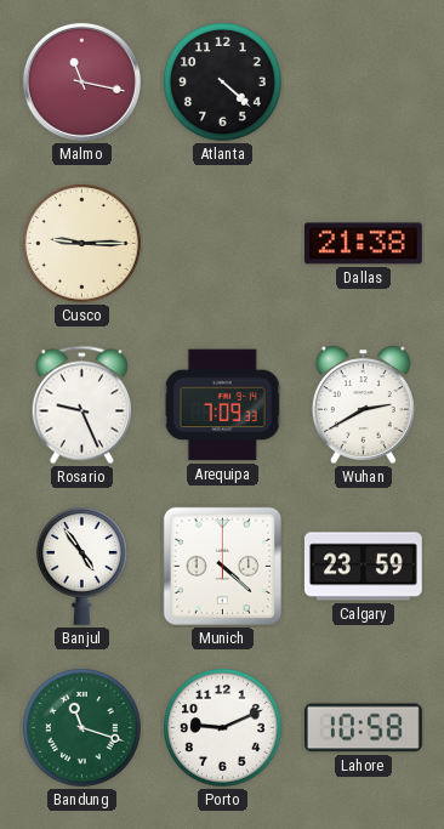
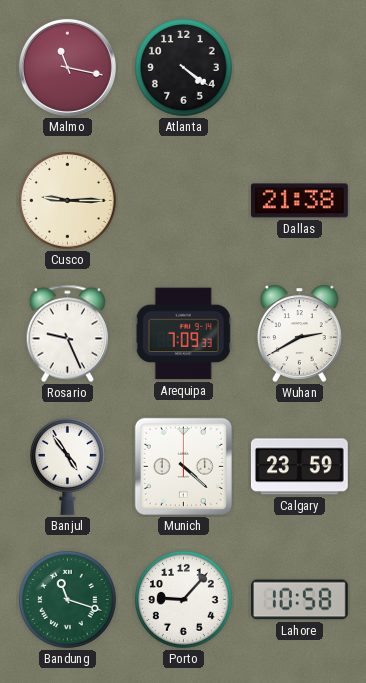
Atlanta: 4:22 -> 4:21
Porto: 9:11 -> 9:07
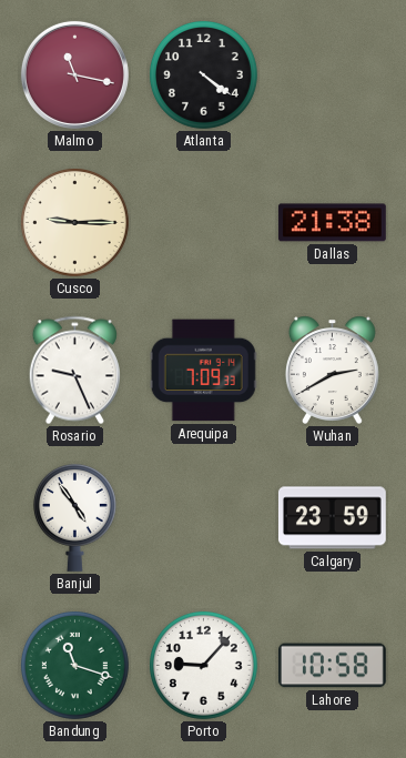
Munich: 4:22 -> none
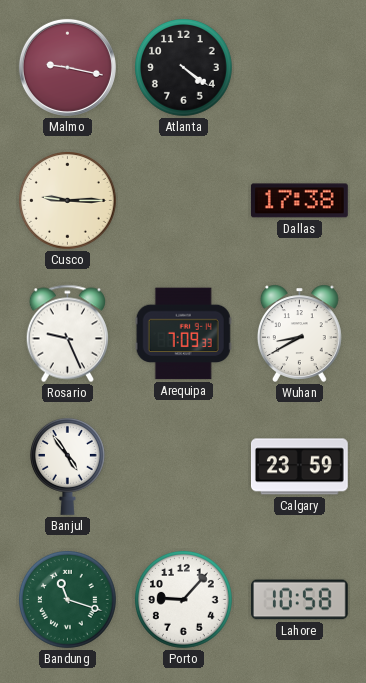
Malmo: 11:17 -> 9:17
Dallas: 21:38 -> 17:38
Wuhan: 2:40 -> 8:40
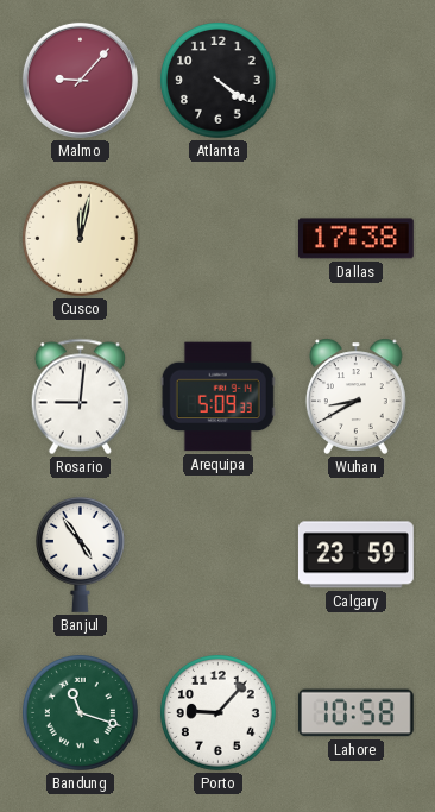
Malmo: 9:17 -> 9:07
Cusco: 9:15 -> 12:02
Rosario: 9:26 -> 9:01
Arequipa: 7:09 -> 5:09
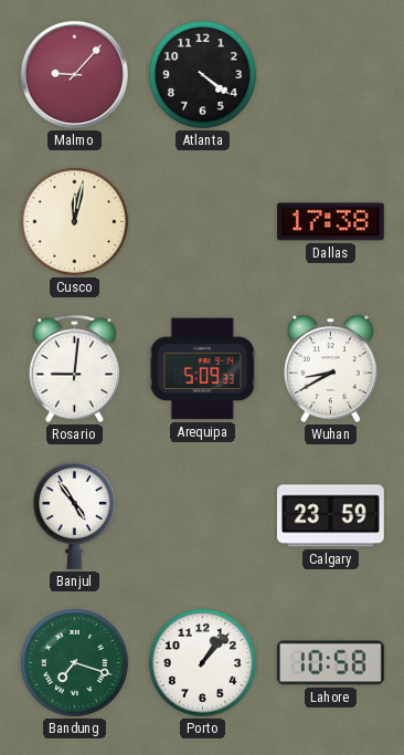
Bandung: 11:18 -> 7:18
Porto: 9:07 -> 1:07
